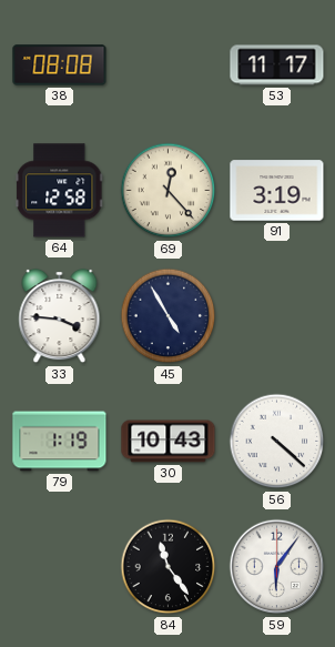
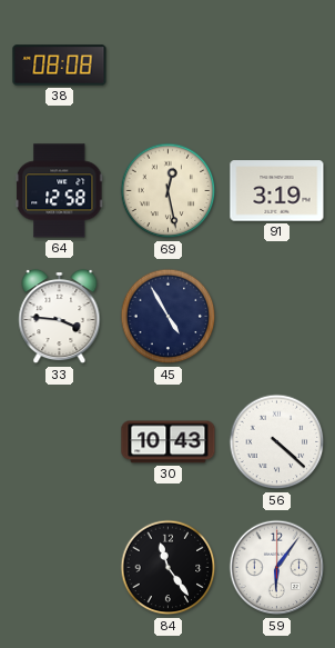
53: 11:17 -> none
69: 12:23 -> 12:28
79: 1:19 -> none
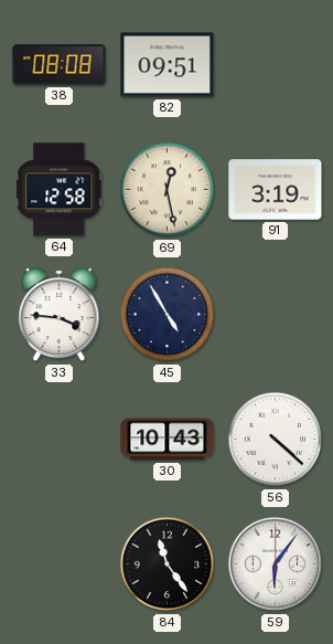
82: none -> 09:51
